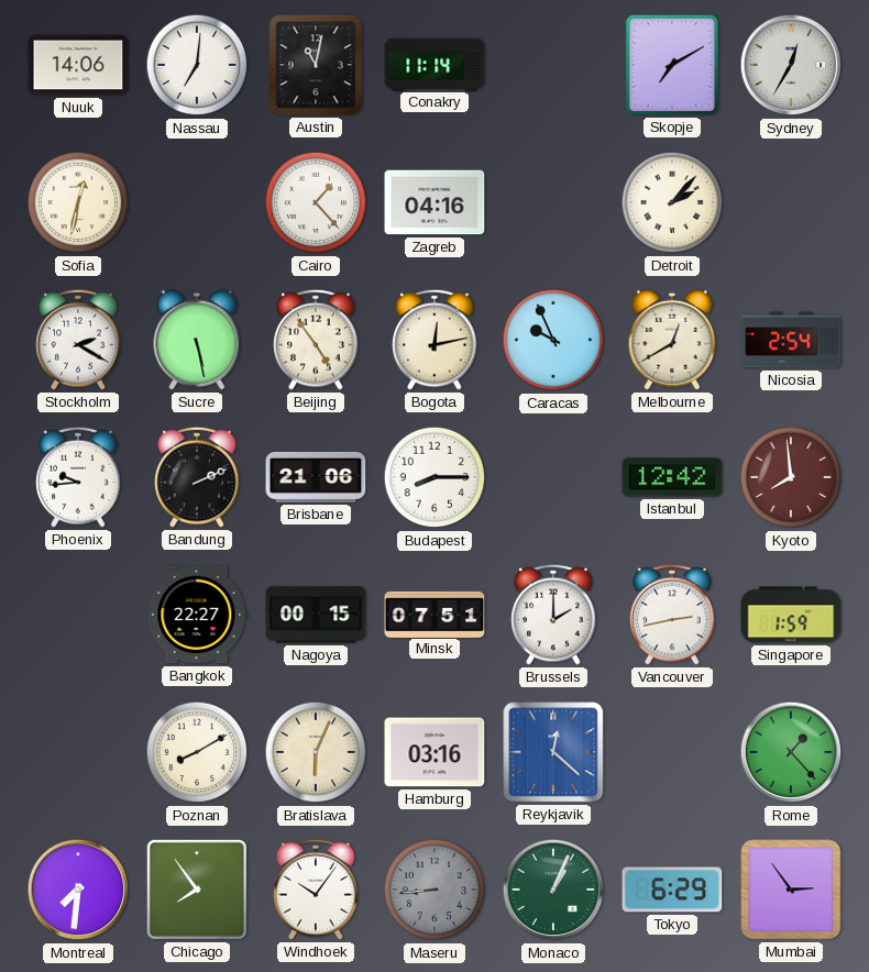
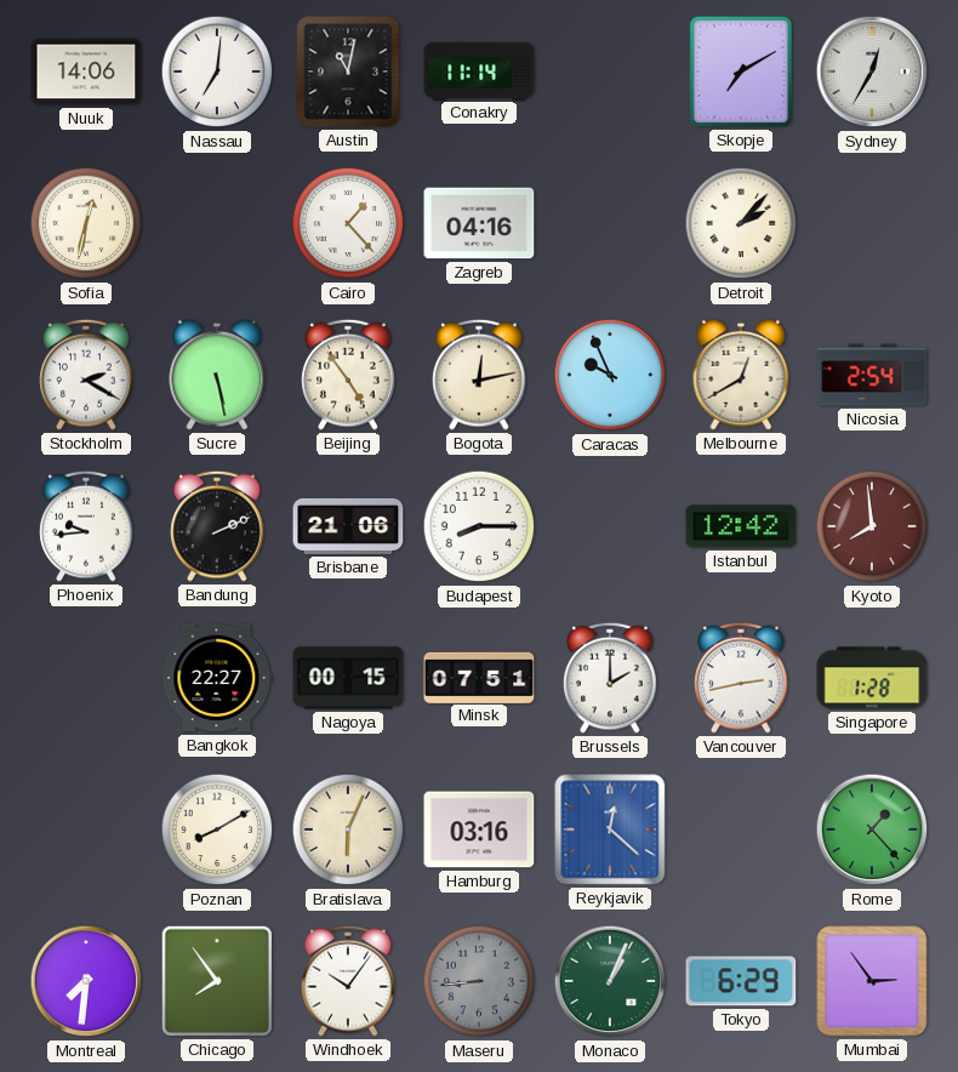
Singapore: 1:59 -> 1:28
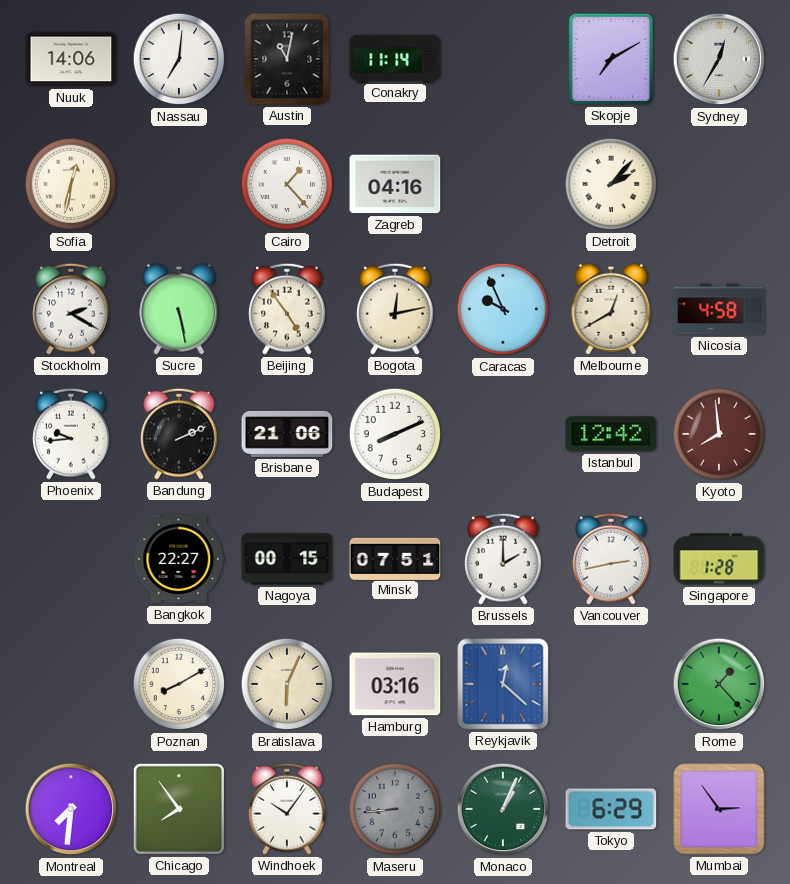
Nicosia: 2:54 -> 4:58
Budapest: 8:15 -> 8:11
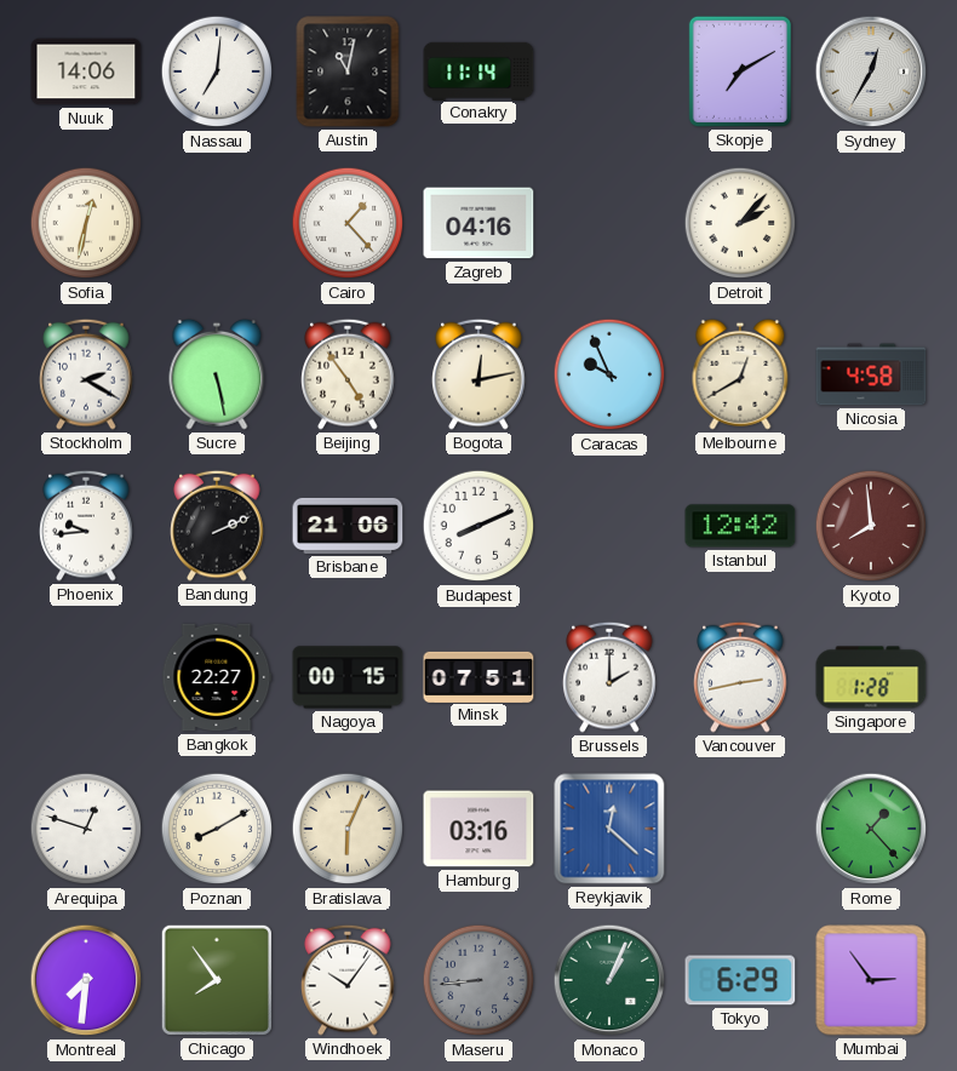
Arequipa: none -> 12:48
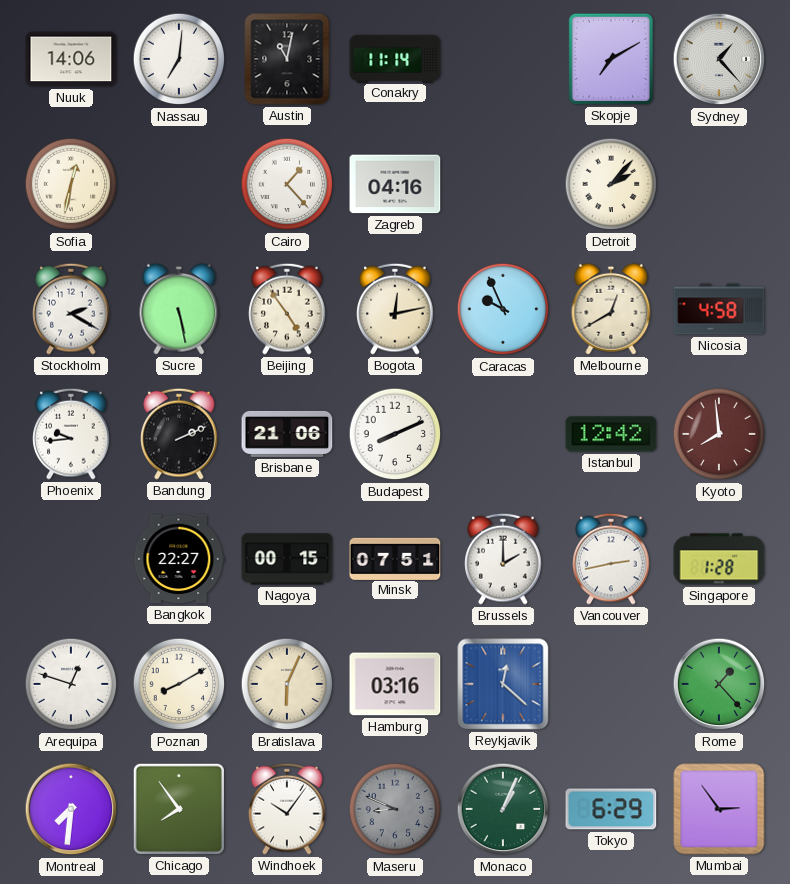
Sydney: 12:35 -> 1:23
Maseru: 8:44 -> 8:49
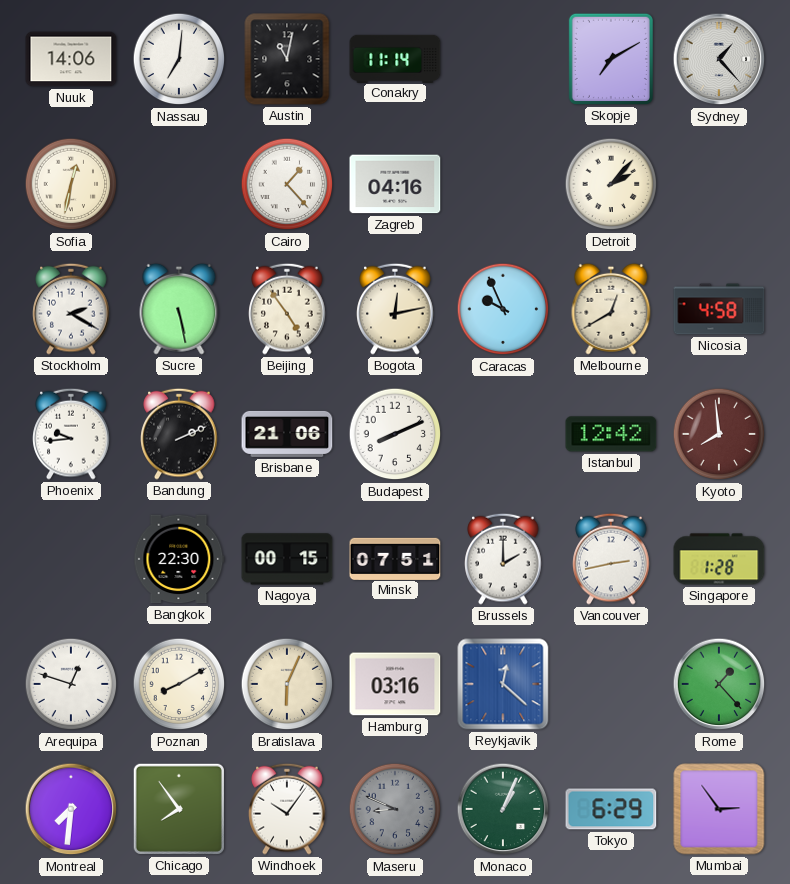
Bangkok: 22:27 -> 22:30
